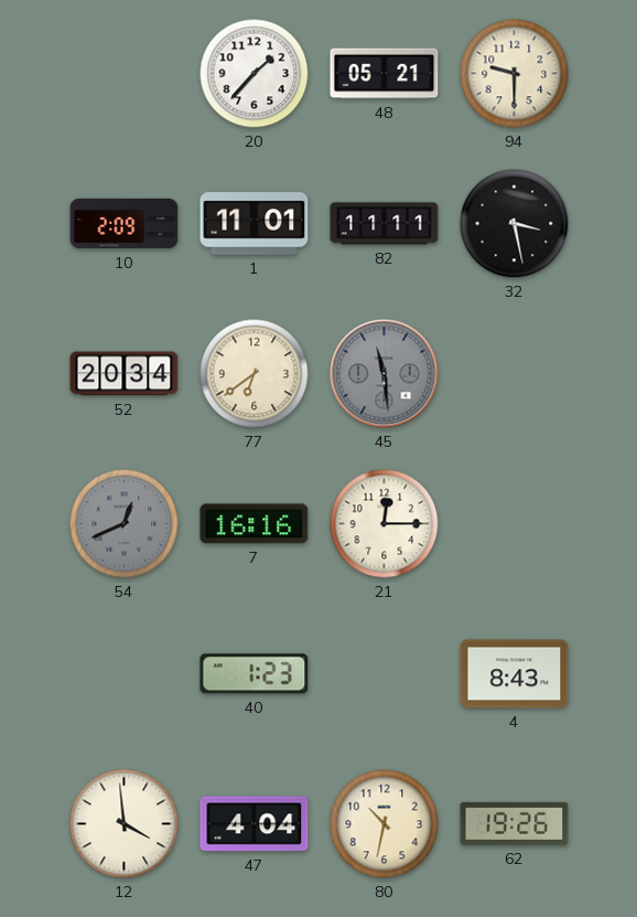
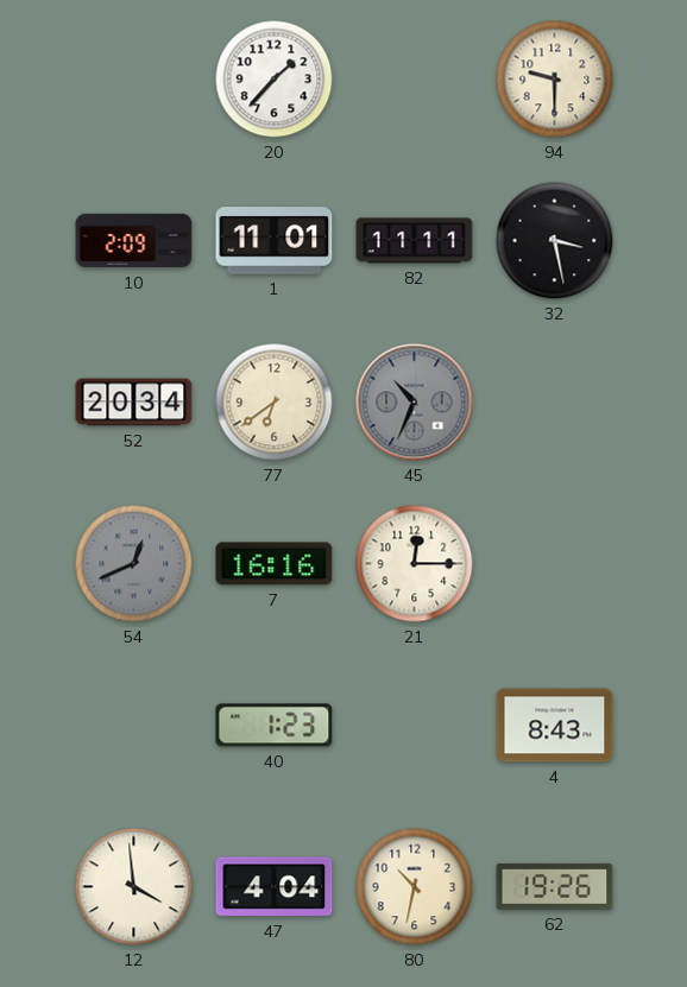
48: 05:21 -> none
45: 11:29 -> 10:34
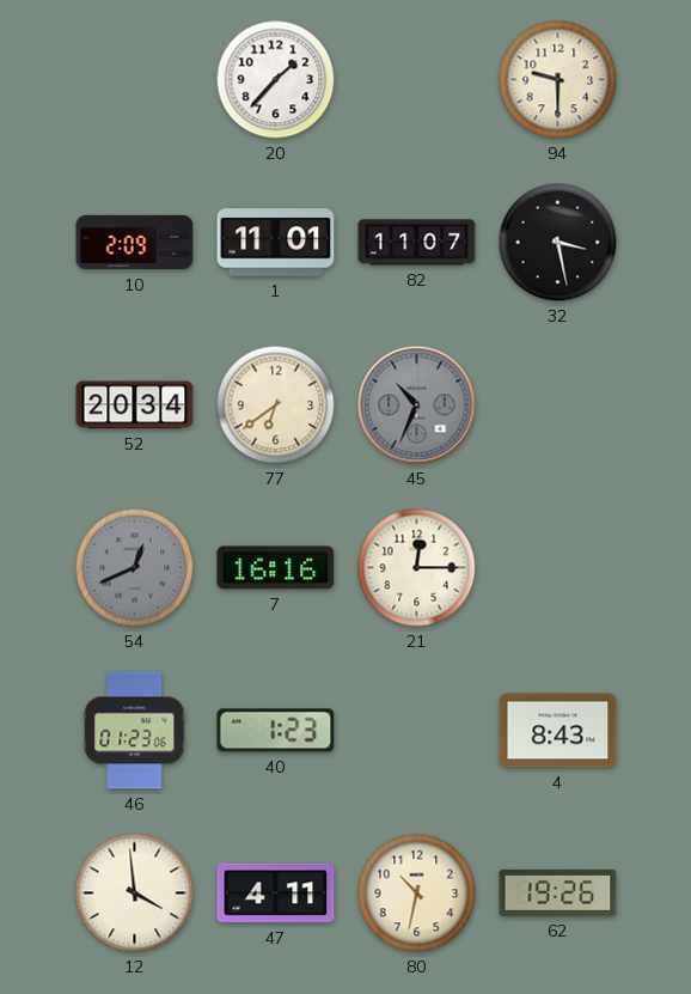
82: 11:11 -> 11:07
46: none -> 01:23
47: 4:04 -> 4:11
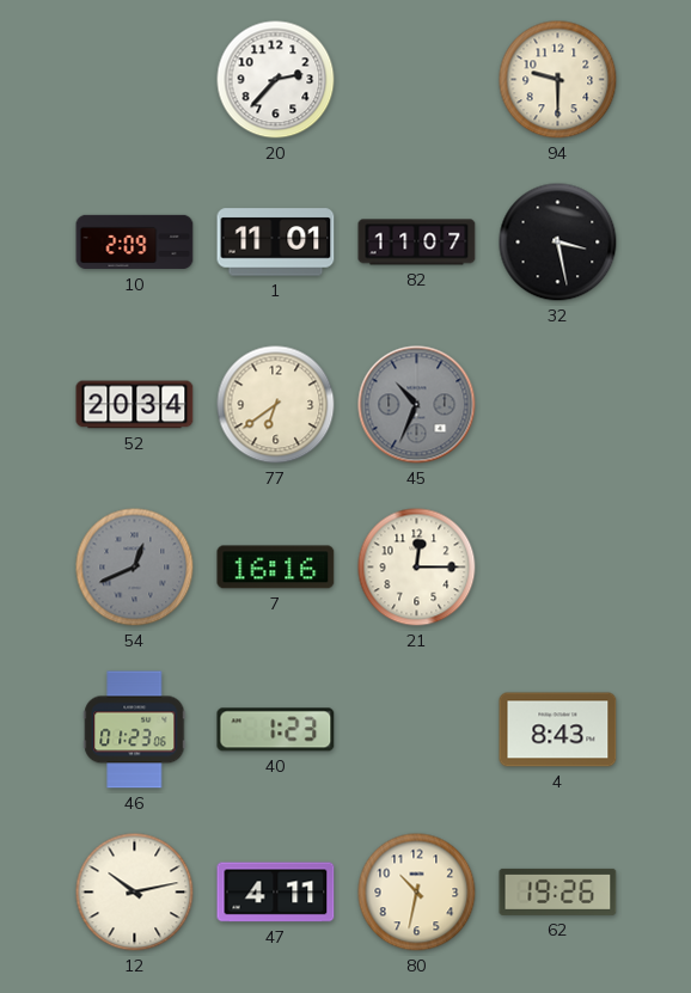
20: 1:37 -> 2:37
12: 3:59 -> 10:13
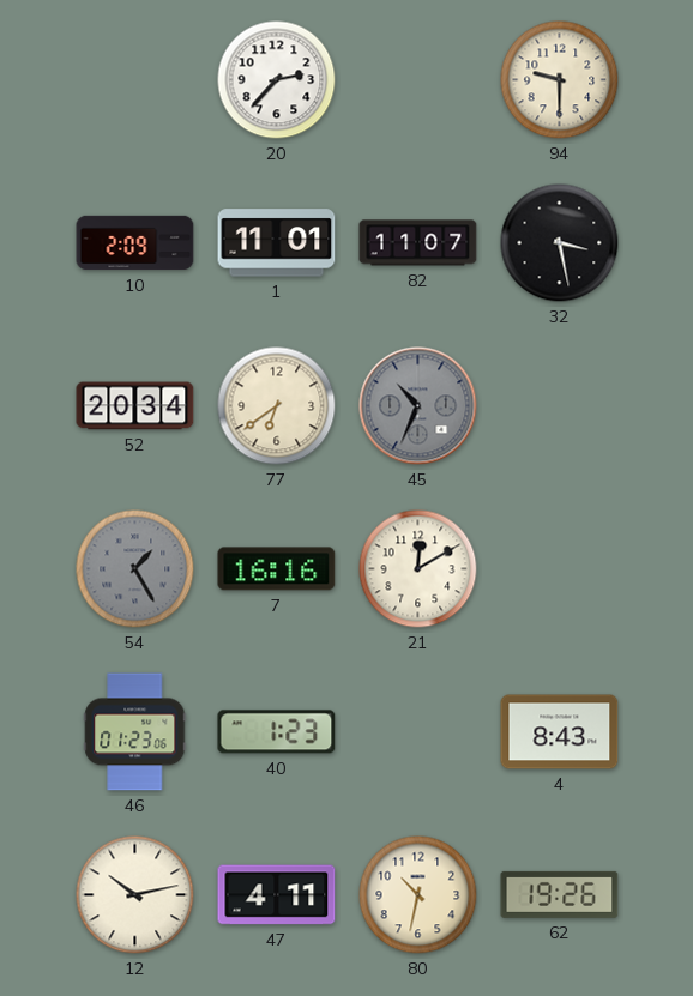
54: 12:41 -> 1:25
21: 12:15 -> 12:10
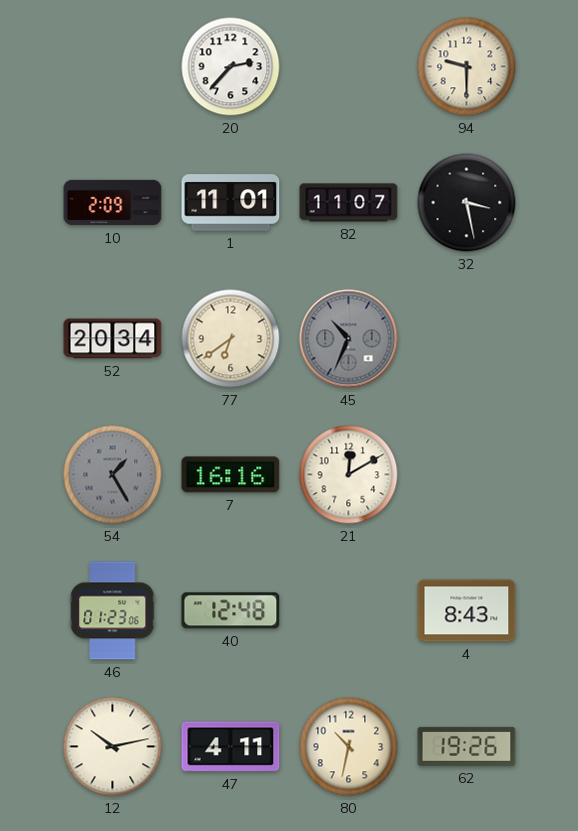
40: 1:23 -> 12:48
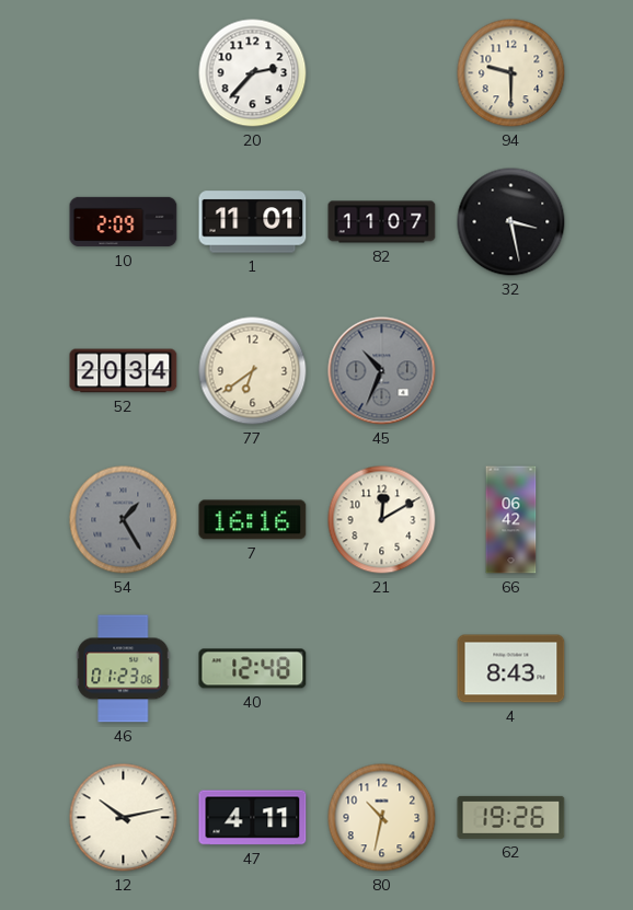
66: none -> 06:42
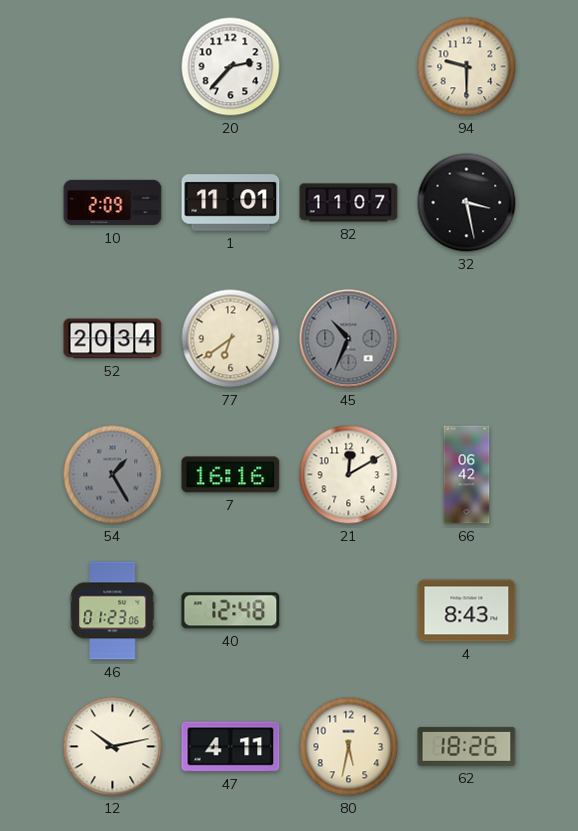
80: 10:32 -> 5:32
62: 19:26 -> 18:26
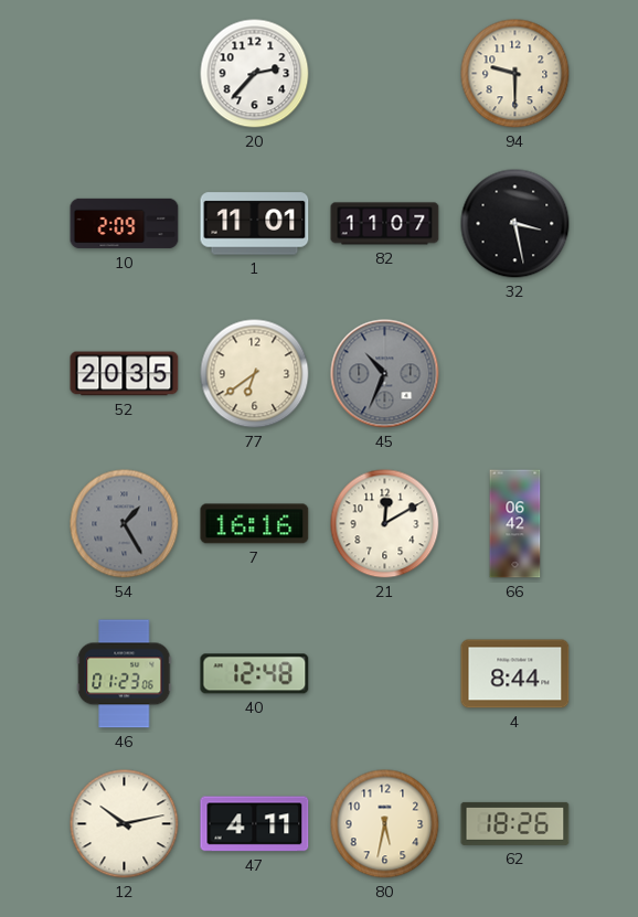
52: 20:34 -> 20:35
4: 8:43 -> 8:44
